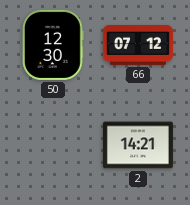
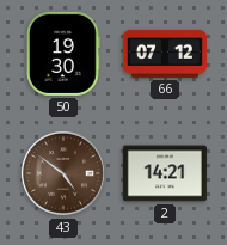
50: 12:30 -> 19:30
43: none -> 4:51
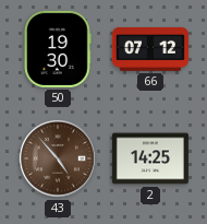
43: 4:51 -> 4:53
2: 14:21 -> 14:25
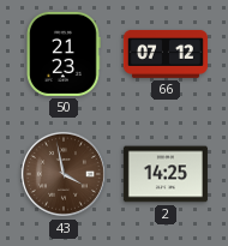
50: 19:30 -> 21:23
43: 4:53 -> 3:58
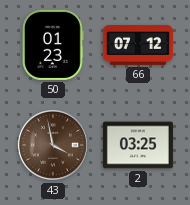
50: 21:23 -> 01:23
2: 14:25 -> 03:25
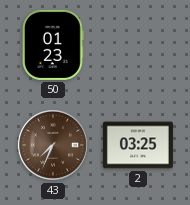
66: 07:12 -> none
43: 3:58 -> 7:34
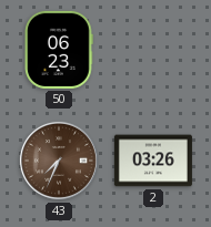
50: 01:23 -> 06:23
2: 03:25 -> 03:26
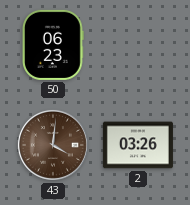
43: 7:34 -> 4:01
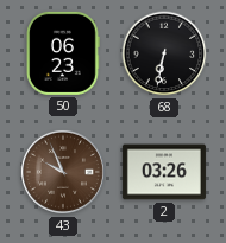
68: none -> 6:32
43: 4:01 -> 9:56
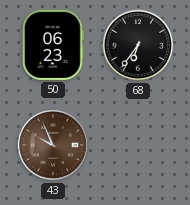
68: 6:32 -> 6:36
2: 03:26 -> none
